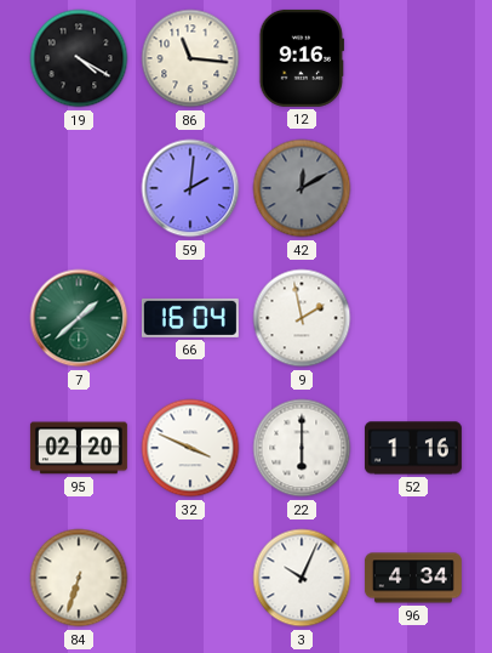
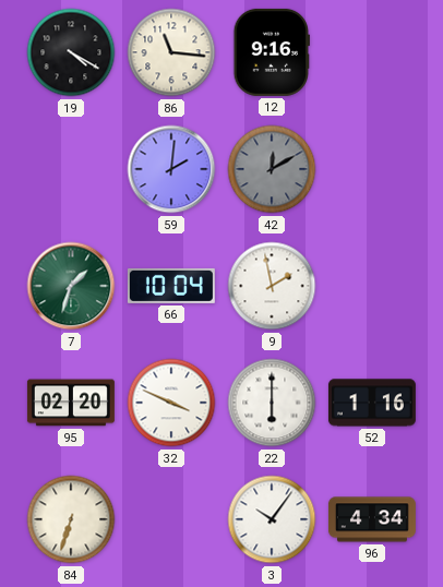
7: 1:38 -> 1:33
66: 16:04 -> 10:04
3: 10:04 -> 10:06
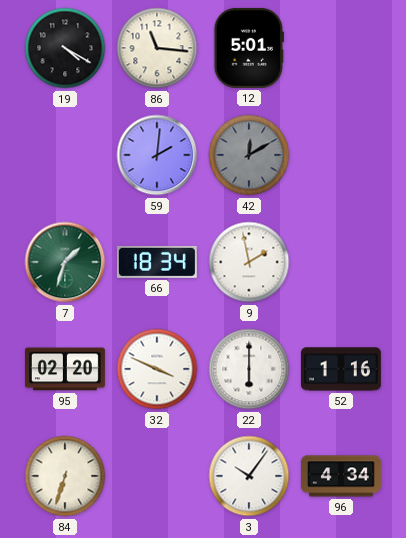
12: 9:16 -> 5:01
66: 10:04 -> 18:34
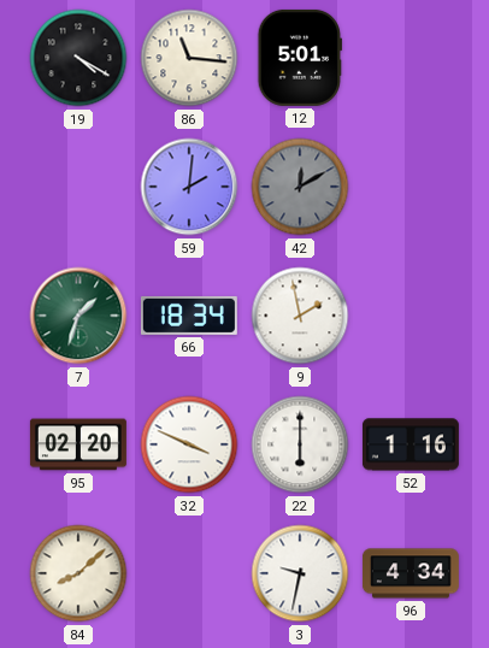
84: 6:33 -> 8:08
3: 10:06 -> 9:32
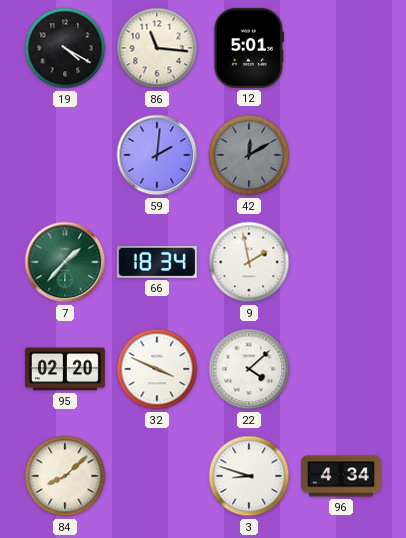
7: 1:33 -> 1:37
22: 6:00 -> 4:08
52: 1:16 -> none
3: 9:32 -> 8:48
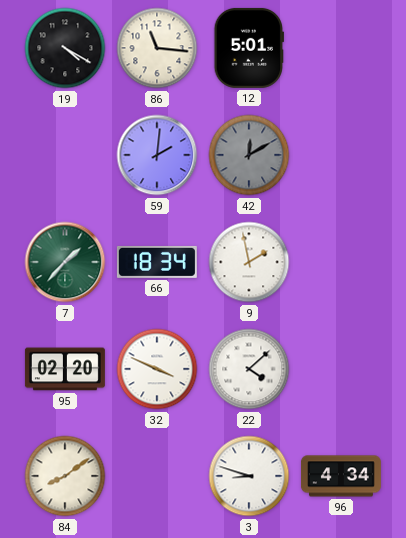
84: 8:08 -> 8:09
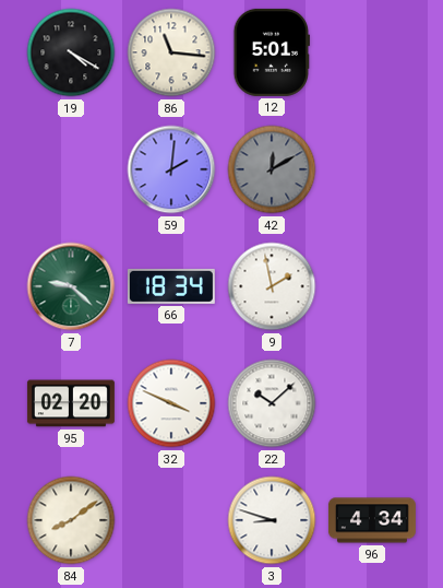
7: 1:37 -> 9:22
22: 4:08 -> 10:08
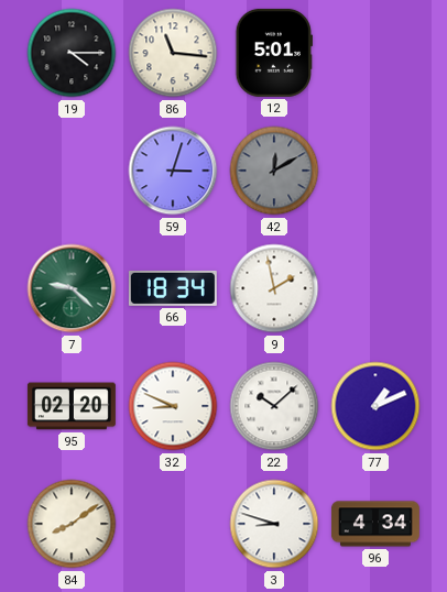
19: 4:20 -> 4:15
59: 2:01 -> 3:03
32: 3:49 -> 8:49
77: none -> 1:11
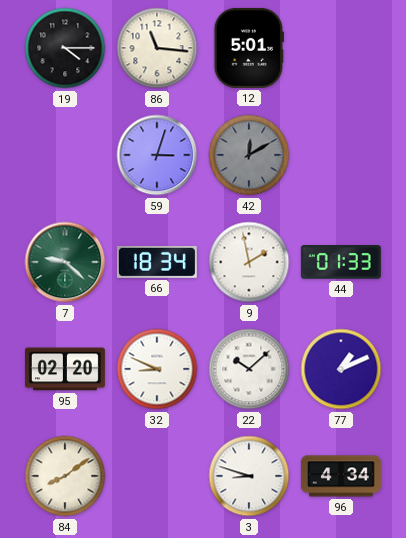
44: none -> 01:33
